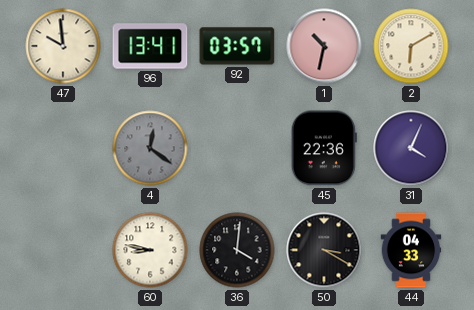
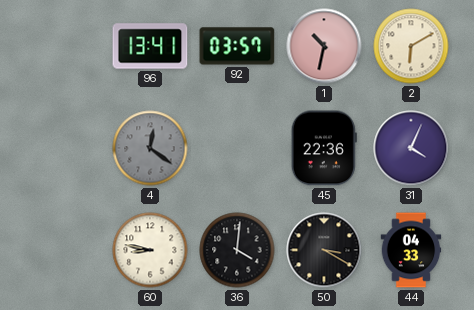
47: 9:59 -> none
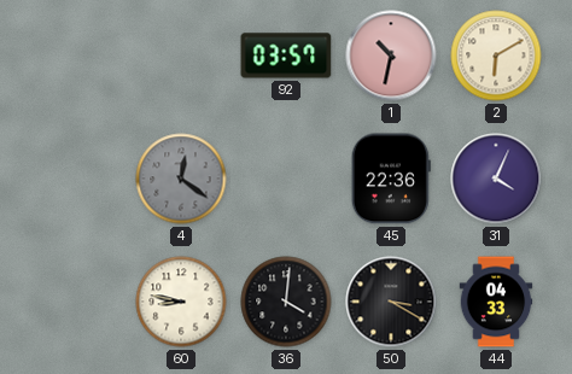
96: 13:41 -> none
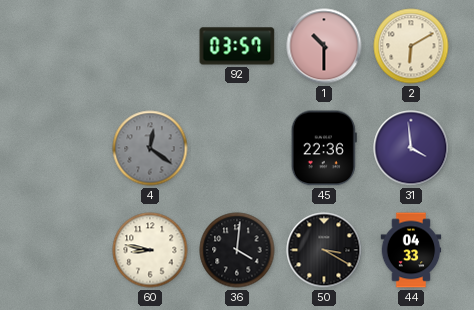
1: 10:32 -> 10:30
31: 4:04 -> 3:59
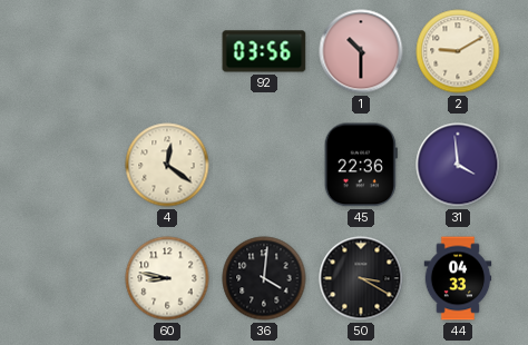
92: 03:57 -> 03:56
2: 6:10 -> 9:10
4 dial: grey -> cream
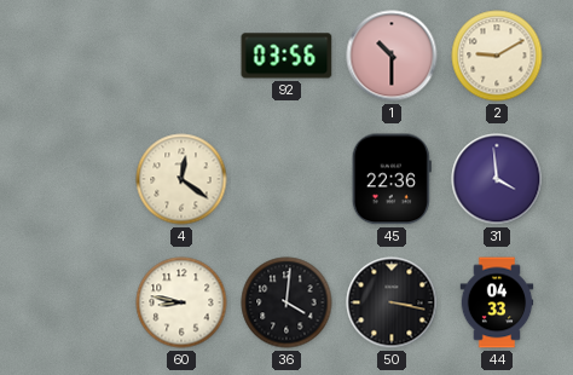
50: 3:20 -> 3:17
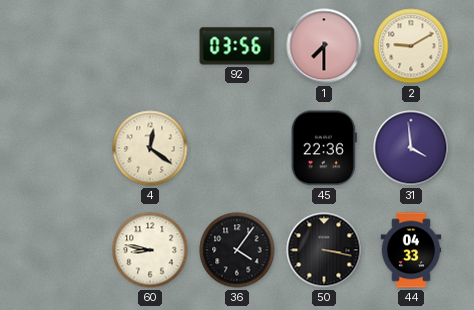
1: 10:30 -> 7:30
36: 4:01 -> 4:06
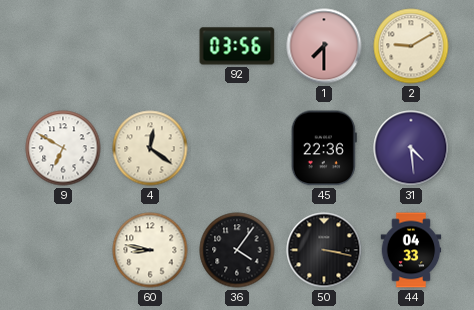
9: none -> 6:50
31: 3:59 -> 4:29
